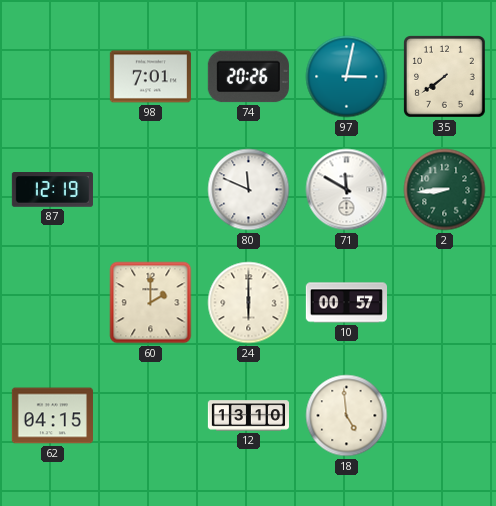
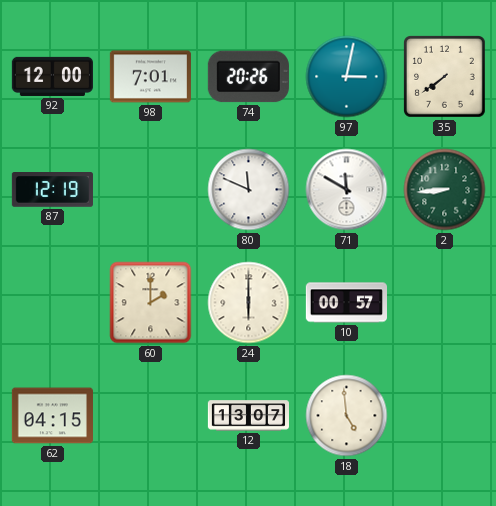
92: none -> 12:00
12: 13:10 -> 13:07
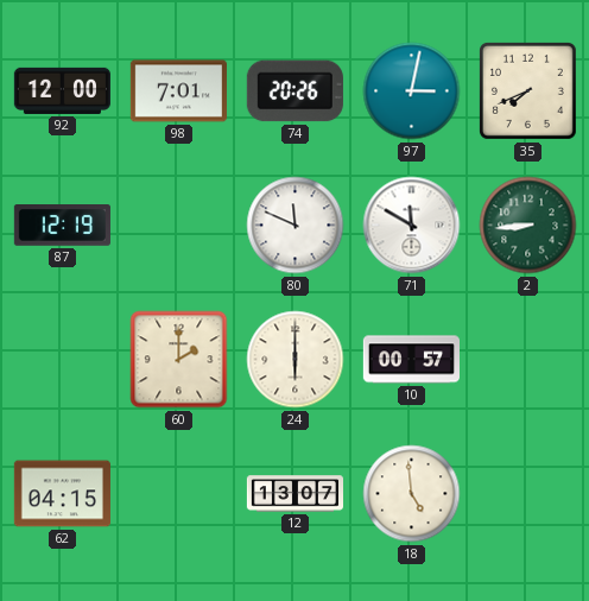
35: 7:39 -> 7:41
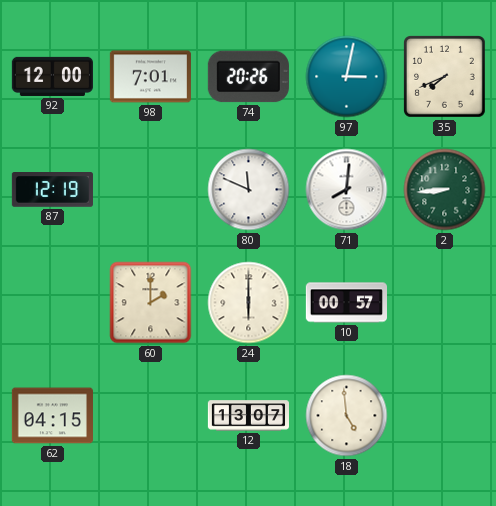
71: 11:50 -> 8:01
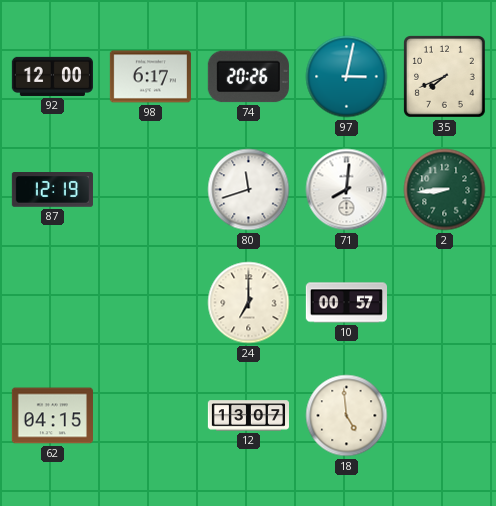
98: 7:01 -> 6:17
80: 11:49 -> 11:42
60: 2:00 -> none
24: 6:00 -> 7:00
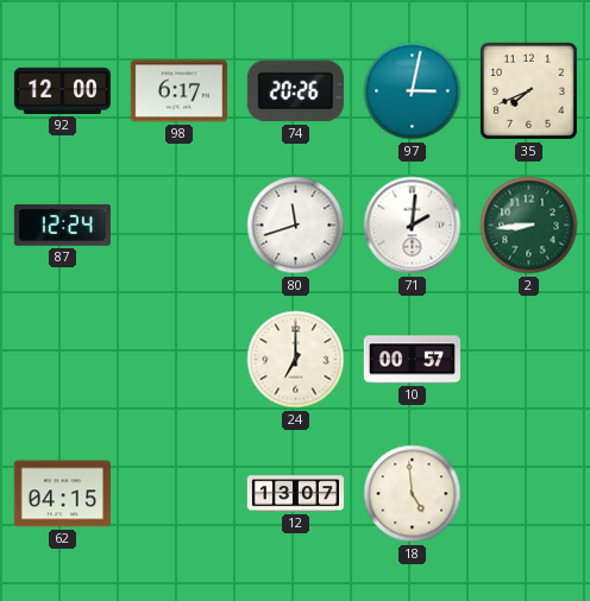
87: 12:19 -> 12:24
71: 8:01 -> 2:01
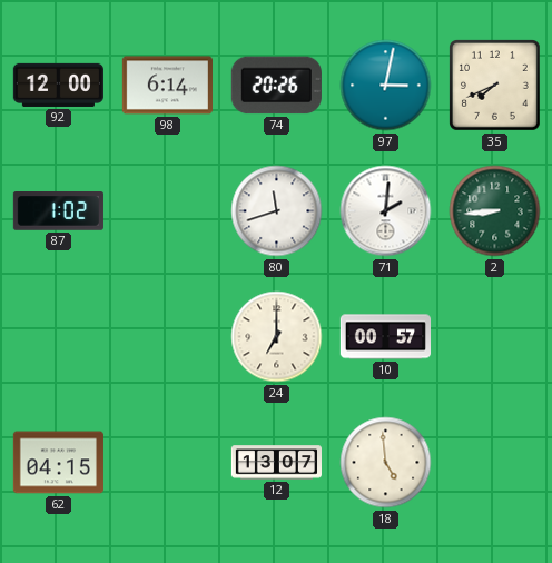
98: 6:17 -> 6:14
87: 12:24 -> 1:02
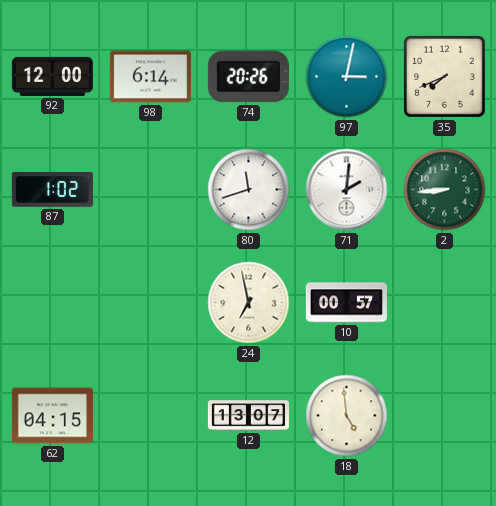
24: 7:00 -> 6:58
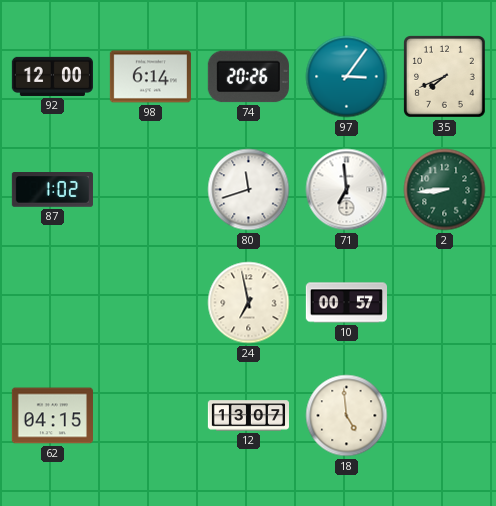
97: 3:02 -> 3:06
71: 2:01 -> 6:59
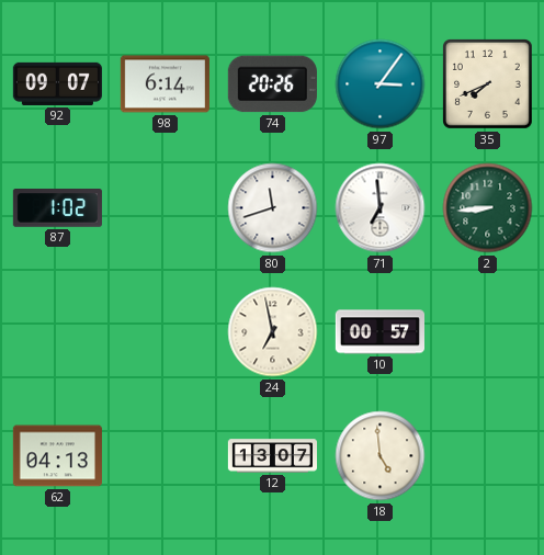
92: 12:00 -> 09:07
62: 04:15 -> 04:13
